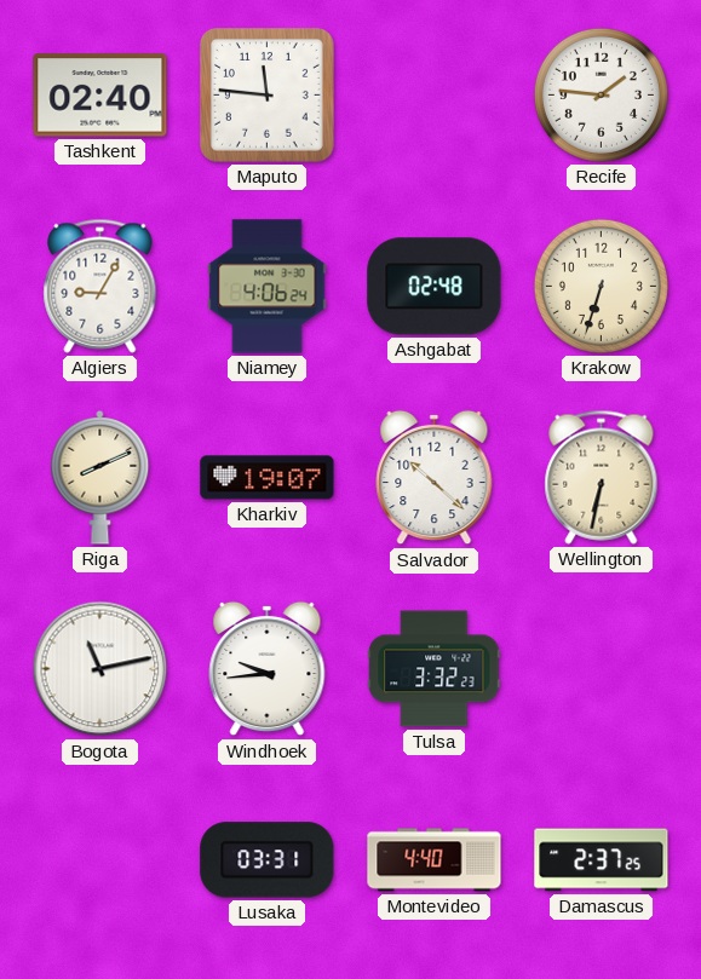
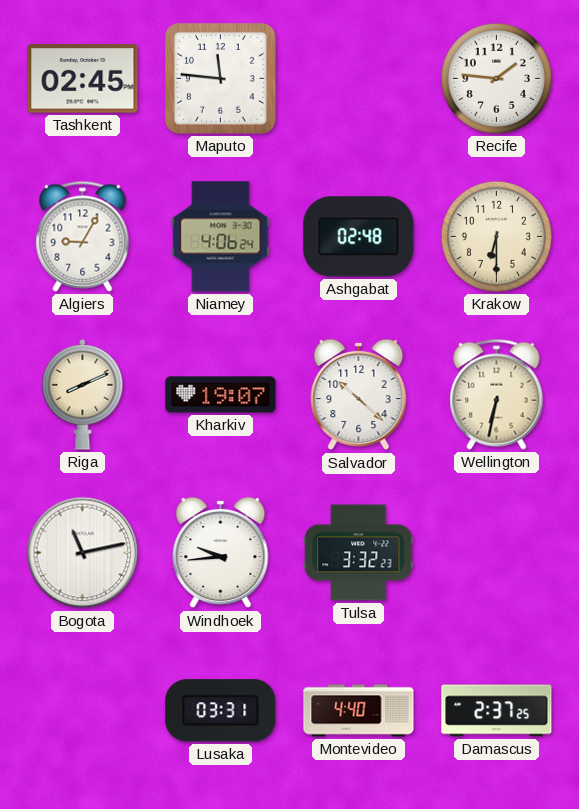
Tashkent: 02:40 -> 02:45
Krakow: 6:33 -> 6:30
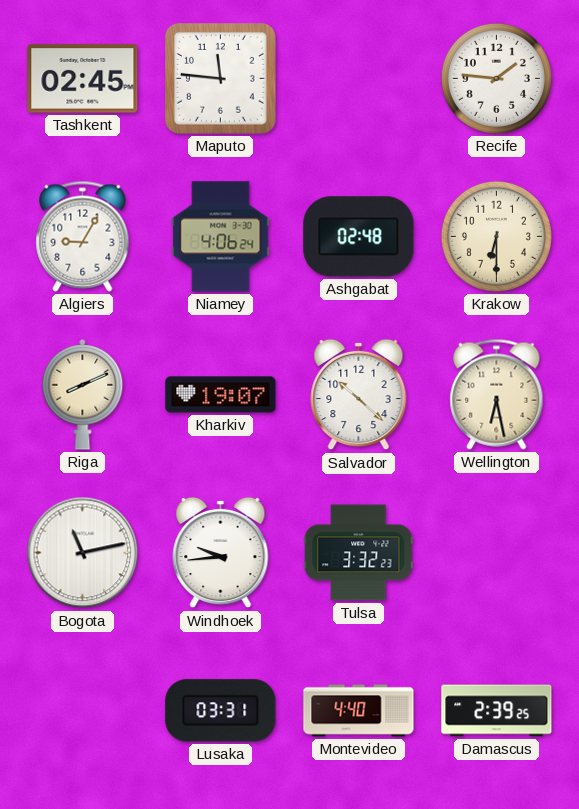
Wellington: 6:32 -> 6:28
Damascus: 2:37 -> 2:39
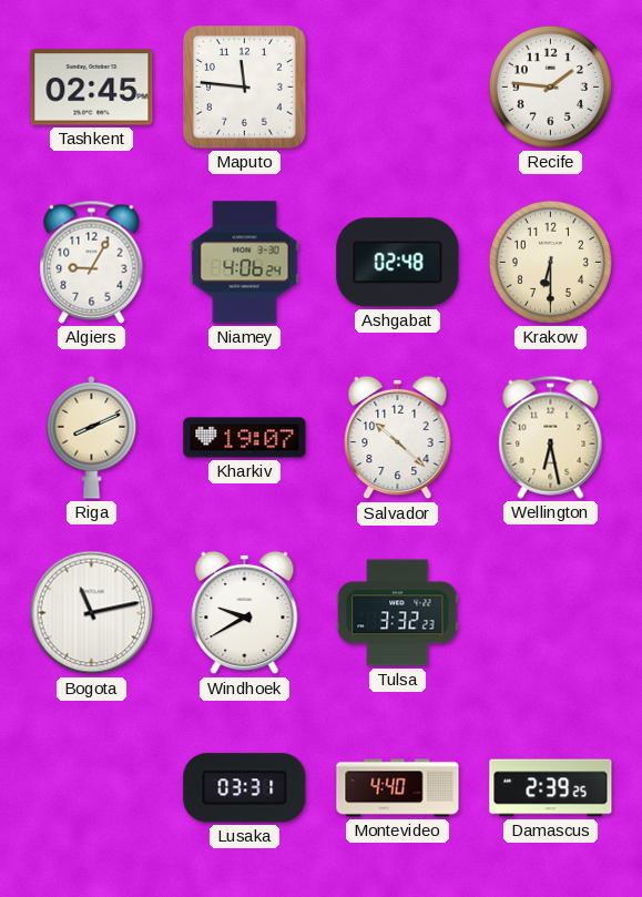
Windhoek: 9:44 -> 9:40
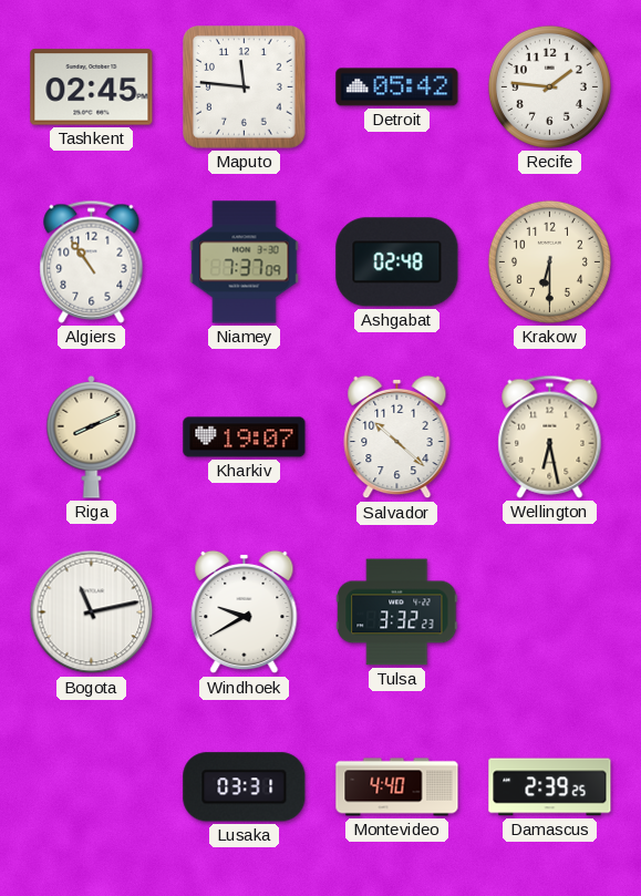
Detroit: none -> 05:42
Algiers: 9:05 -> 10:54
Niamey: 4:06 -> 7:37
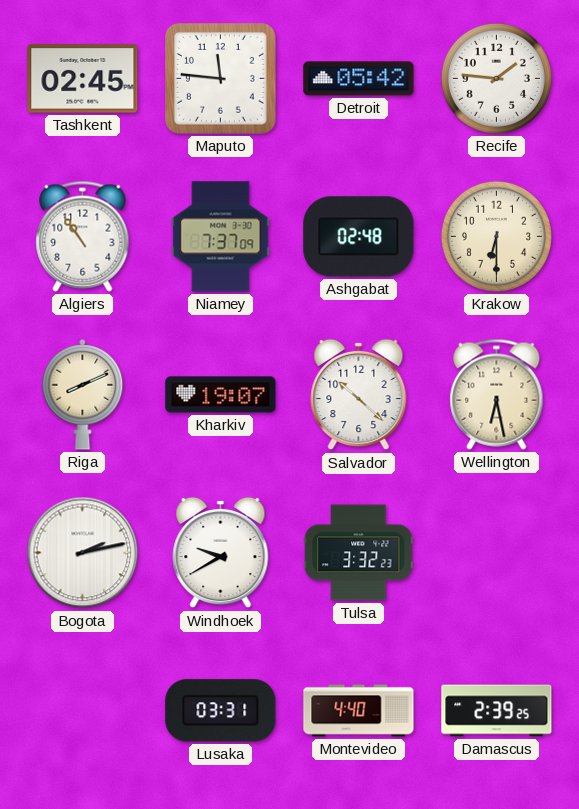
Bogota: 11:13 -> 2:13
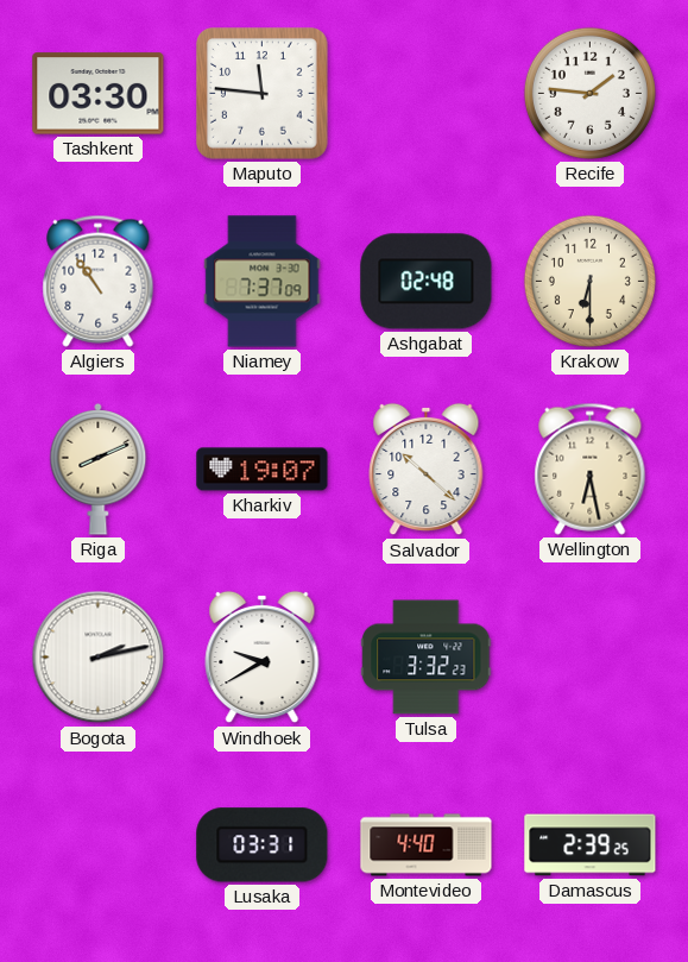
Tashkent: 02:45 -> 03:30
Detroit: 05:42 -> none
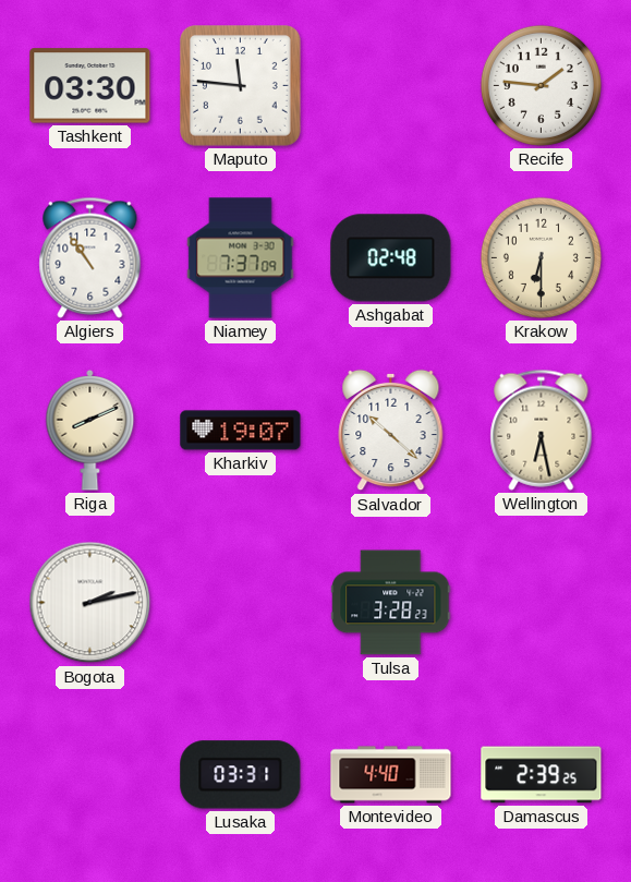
Windhoek: 9:40 -> none
Tulsa: 3:32 -> 3:28
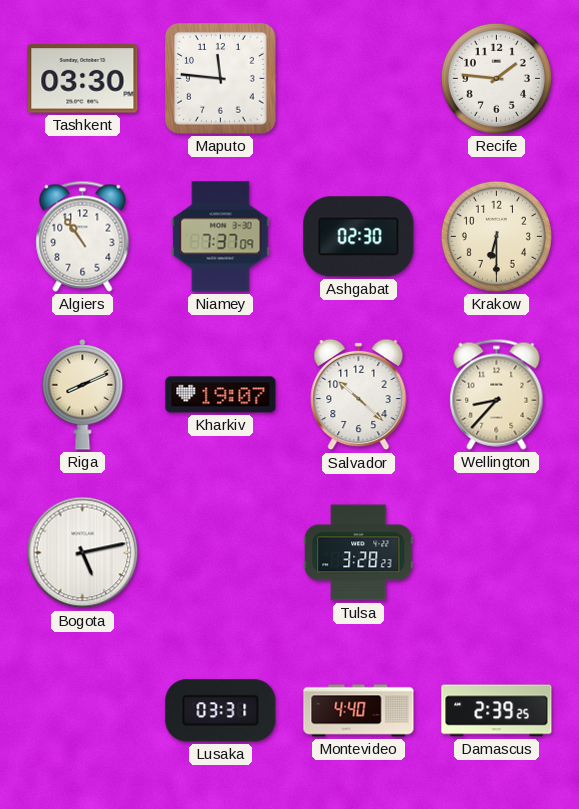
Ashgabat: 02:48 -> 02:30
Wellington: 6:28 -> 8:37
Bogota: 2:13 -> 5:13
